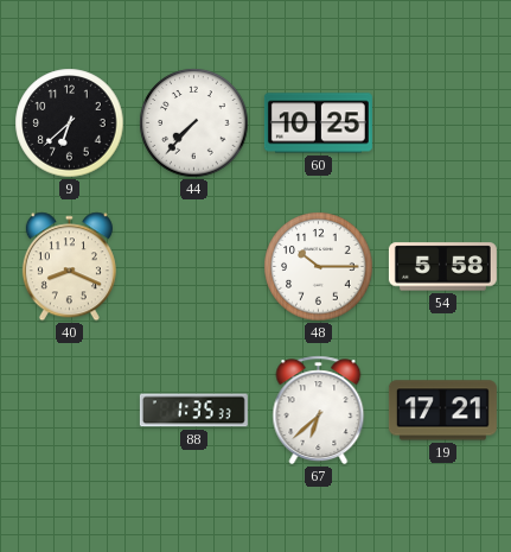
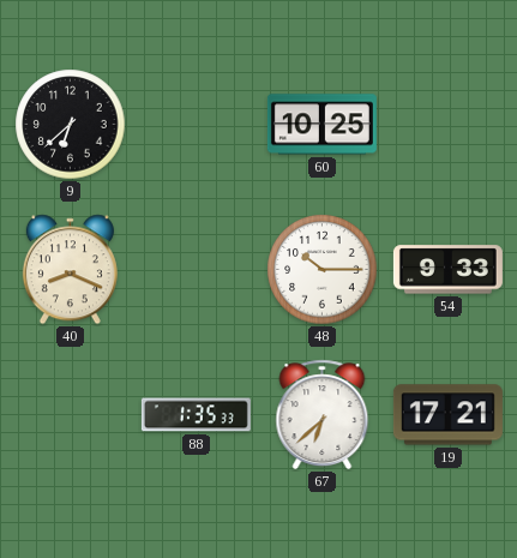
44: 7:37 -> none
54: 5:58 -> 9:33
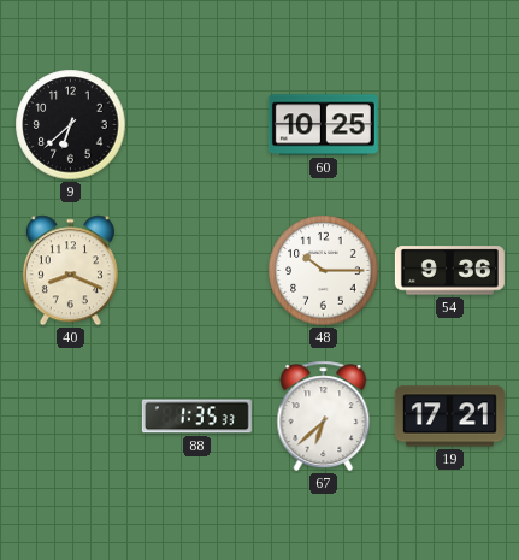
54: 9:33 -> 9:36
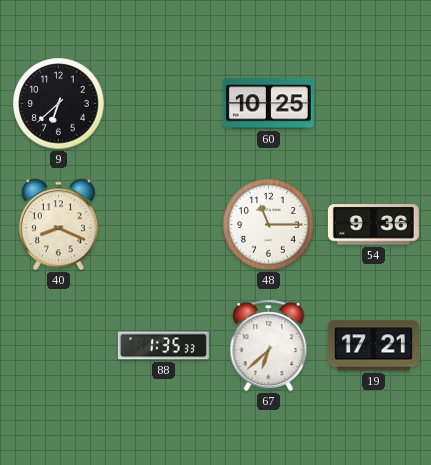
48: 10:15 -> 11:15
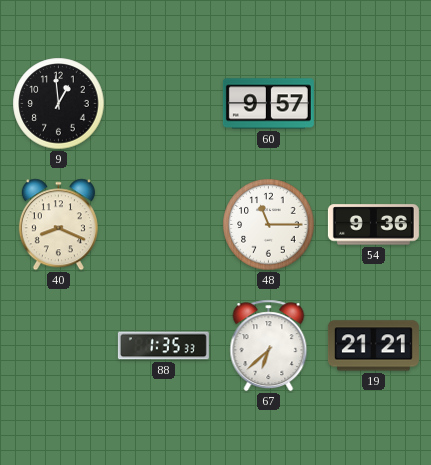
9: 6:38 -> 12:59
60: 10:25 -> 9:57
19: 17:21 -> 21:21
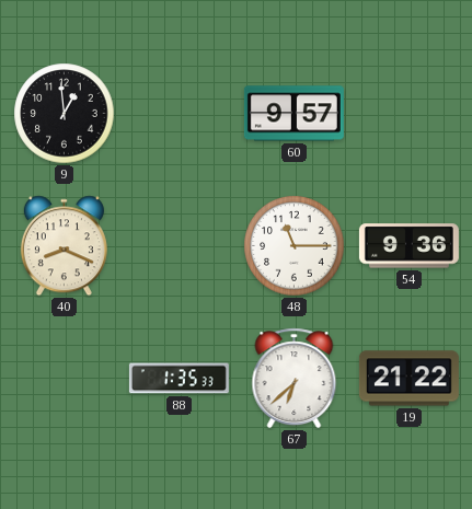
19: 21:21 -> 21:22
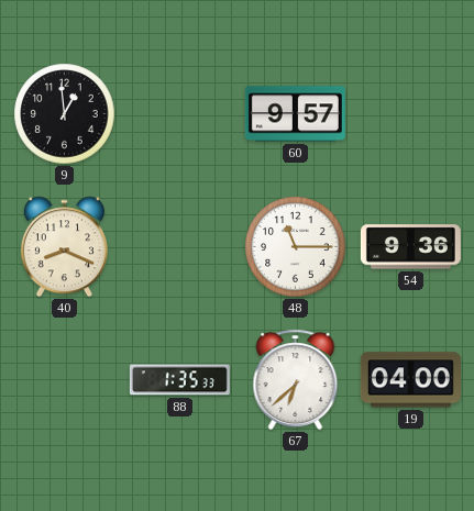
19: 21:22 -> 04:00
